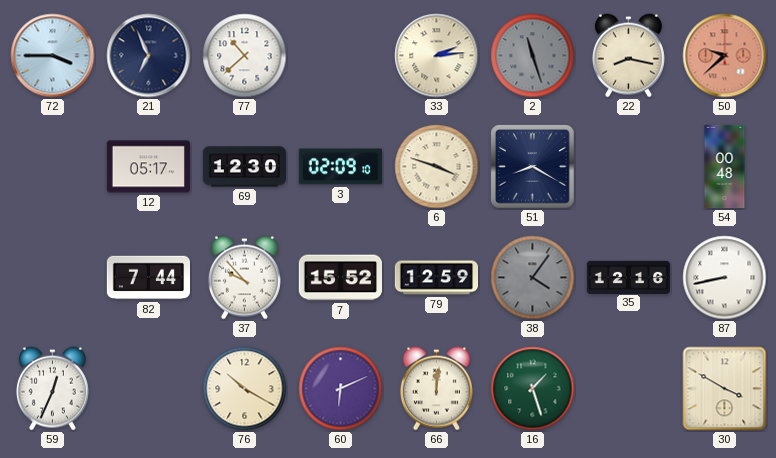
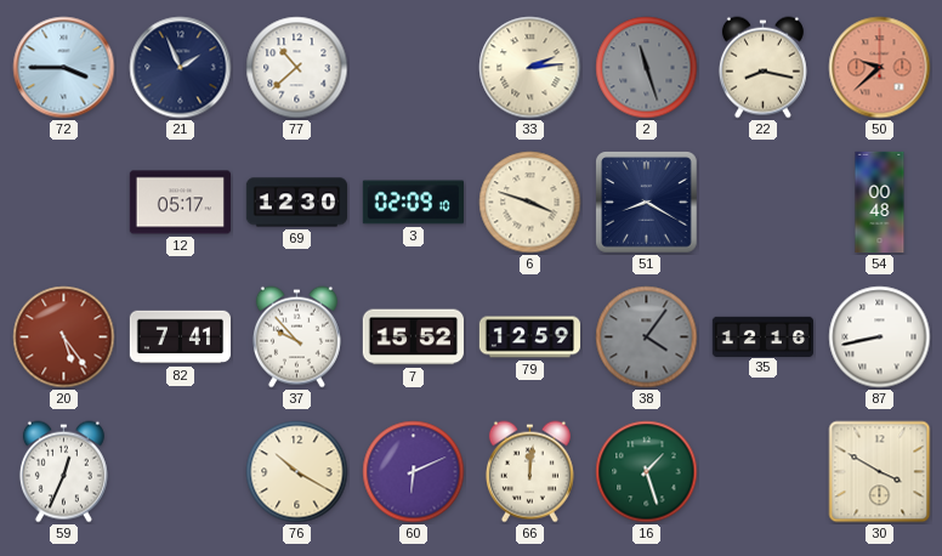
21: 6:56 -> 1:56
20: none -> 5:24
82: 7:44 -> 7:41
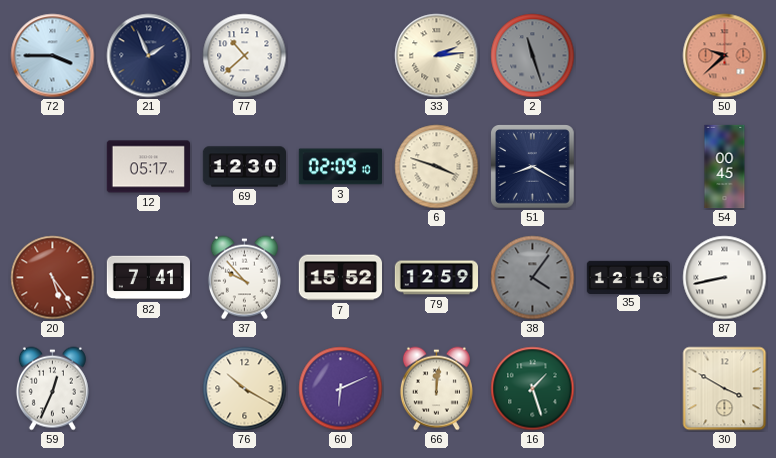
22: 8:17 -> none
54: 00:48 -> 00:45
